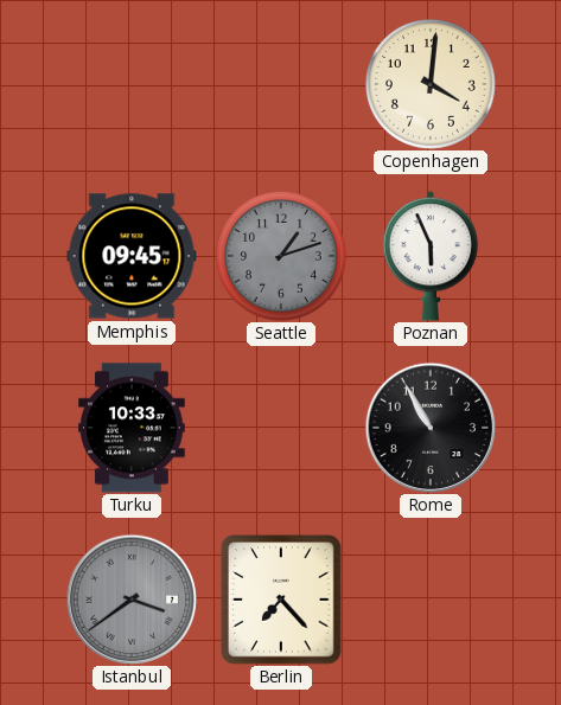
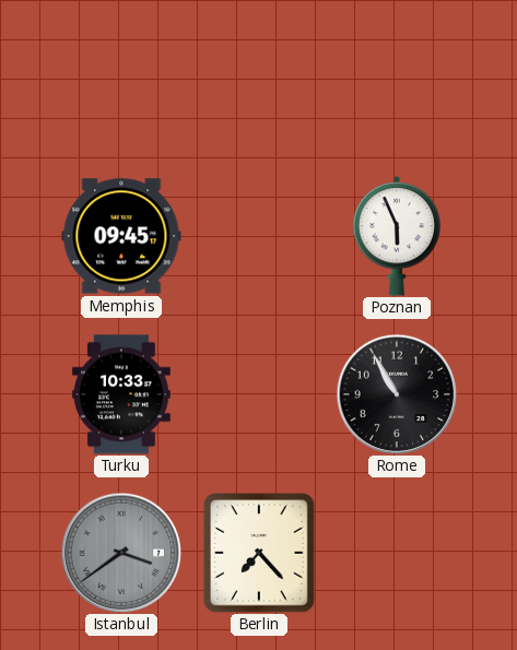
Copenhagen: 4:01 -> none
Seattle: 1:12 -> none
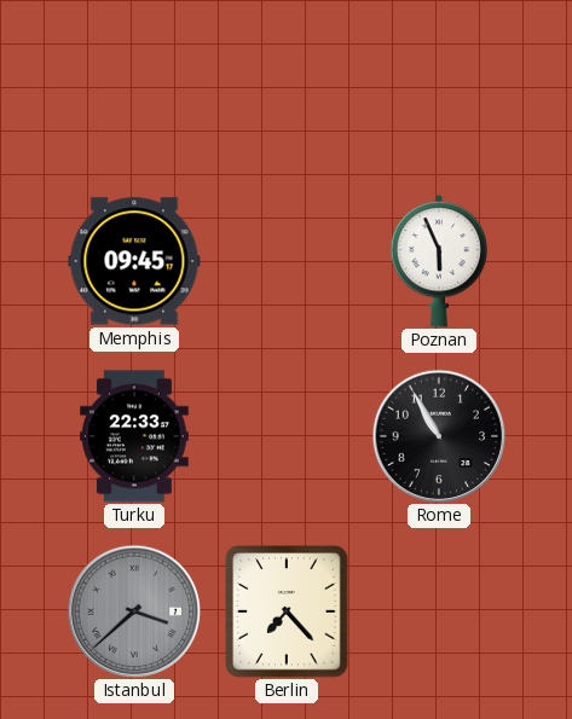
Turku: 10:33 -> 22:33
Istanbul: 3:39 -> 3:38
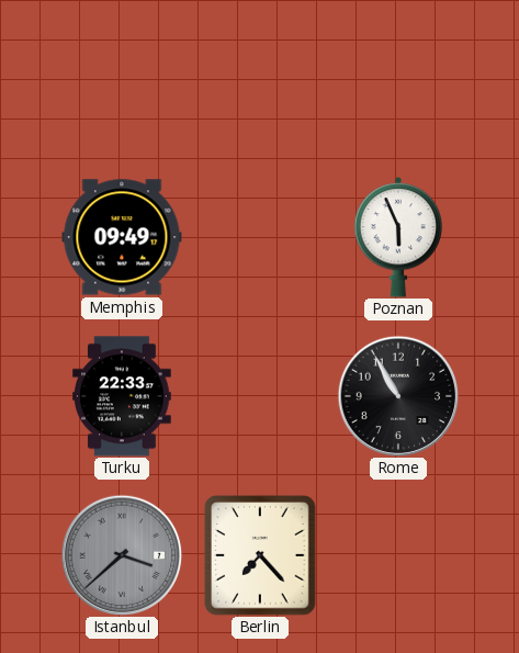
Memphis: 09:45 -> 09:49
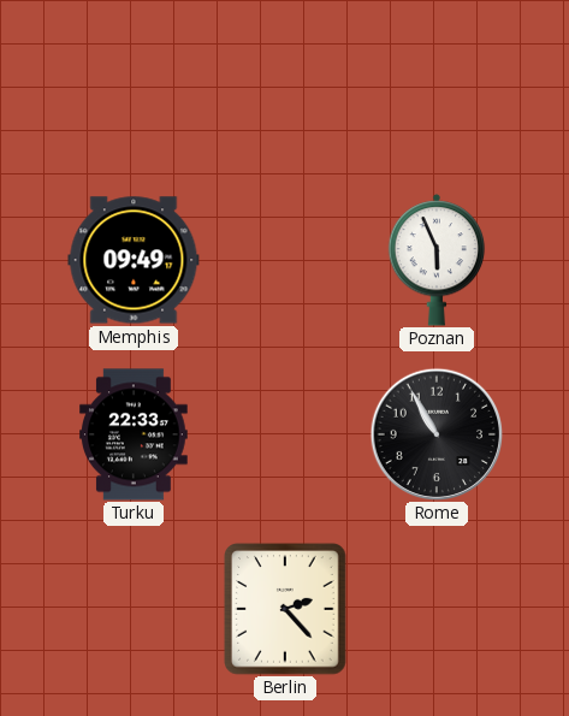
Istanbul: 3:38 -> none
Berlin: 7:23 -> 2:23
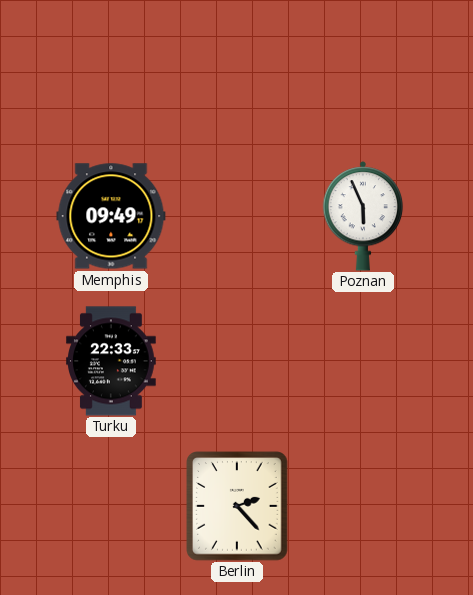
Rome: 10:55 -> none
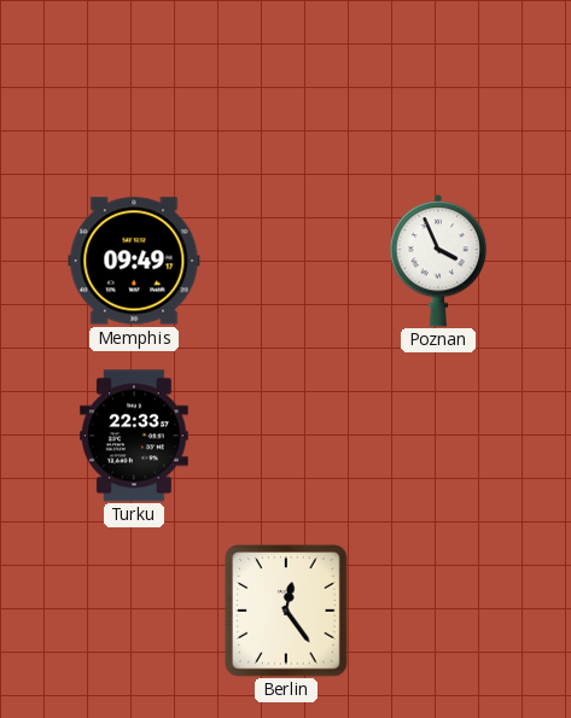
Poznan: 5:56 -> 3:56
Berlin: 2:23 -> 12:24
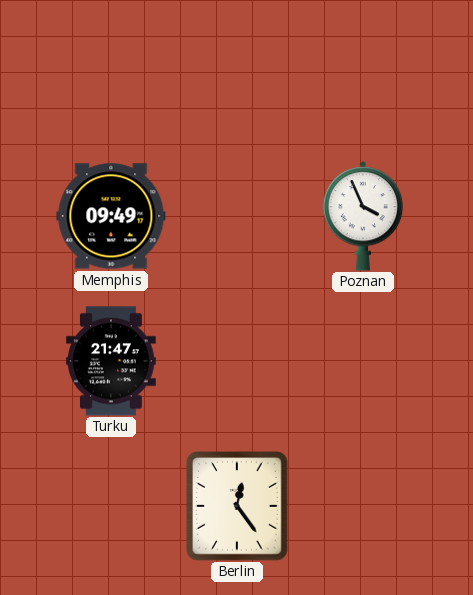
Turku: 22:33 -> 21:47
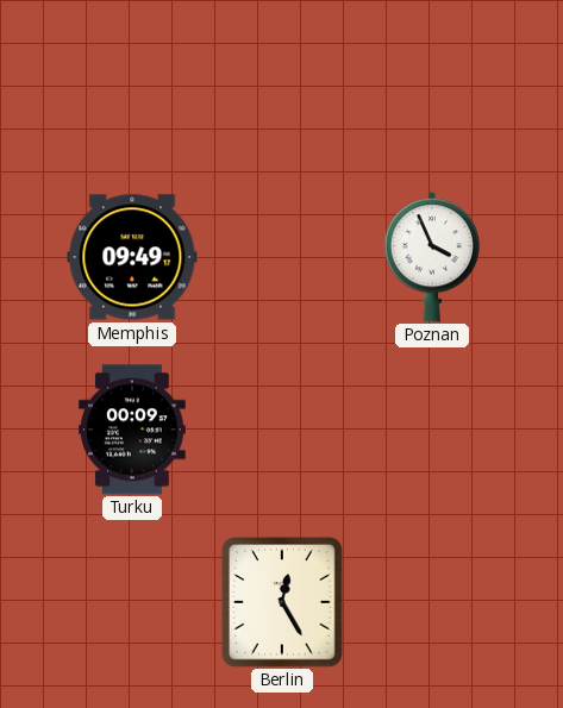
Turku: 21:47 -> 00:09
Berlin: 12:24 -> 12:25
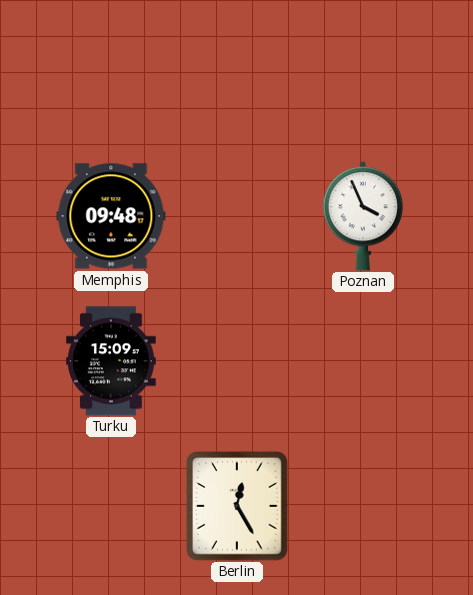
Memphis: 09:49 -> 09:48
Turku: 00:09 -> 15:09
